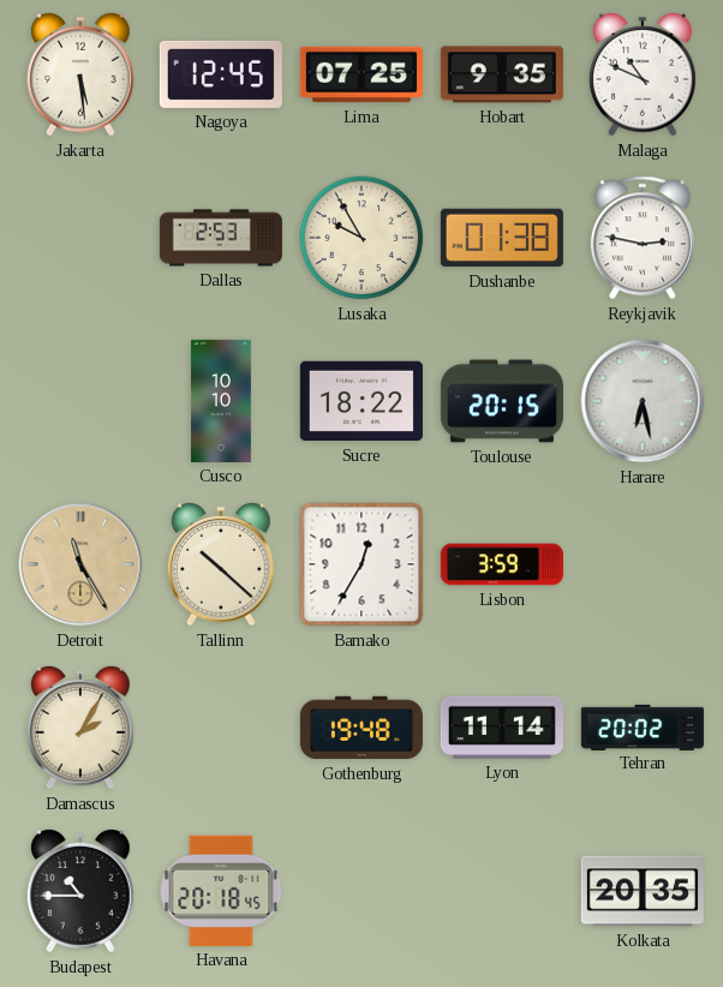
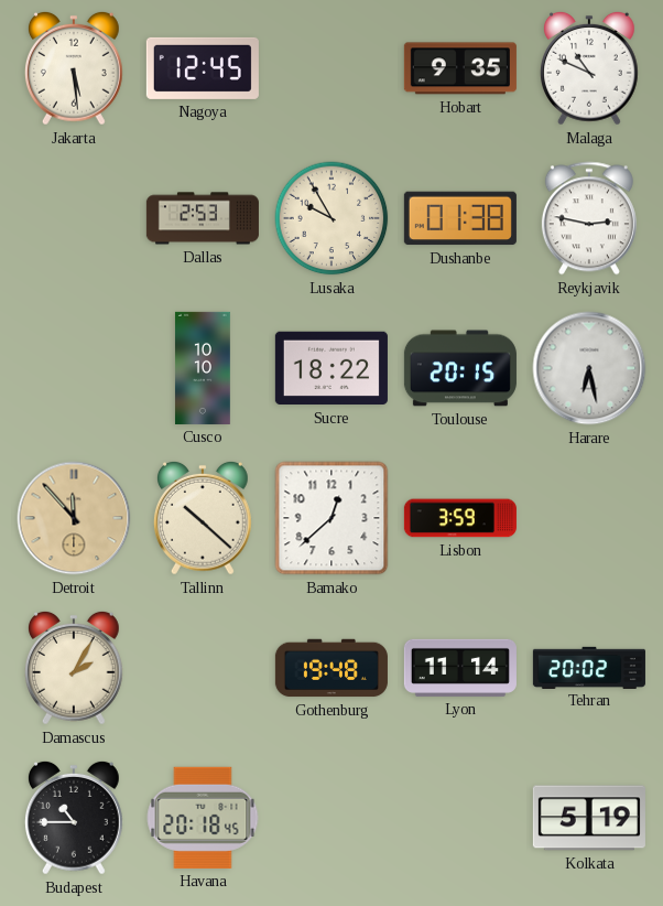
Lima: 07:25 -> none
Detroit: 11:25 -> 11:53
Bamako: 12:35 -> 12:38
Kolkata: 20:35 -> 5:19
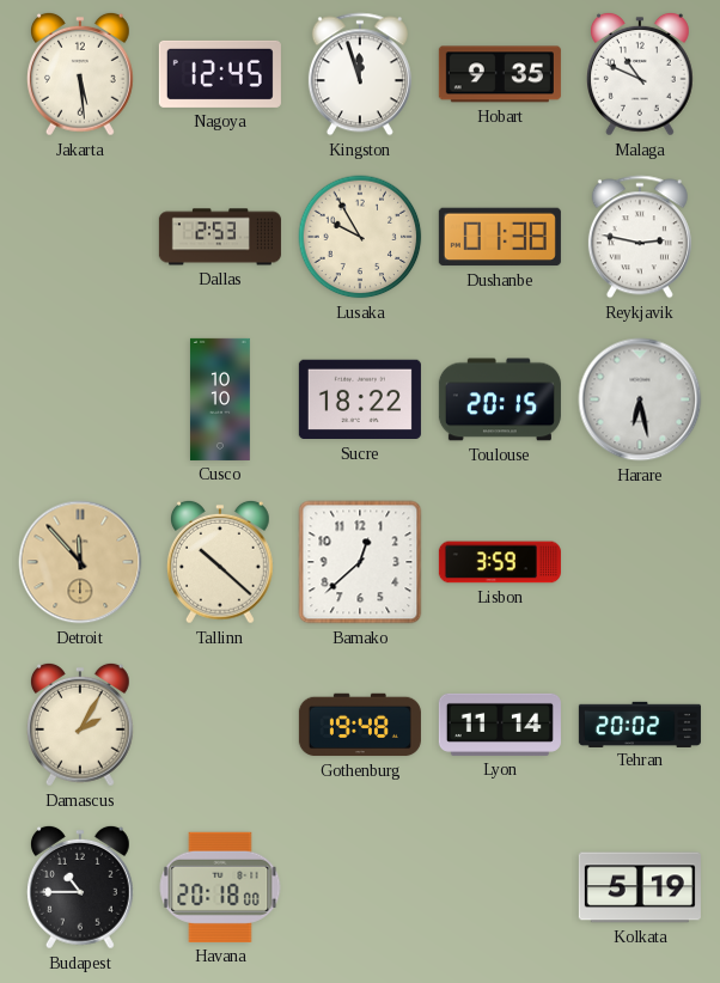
Kingston: none -> 11:57
Havana: 20:18:45 -> 20:18:00
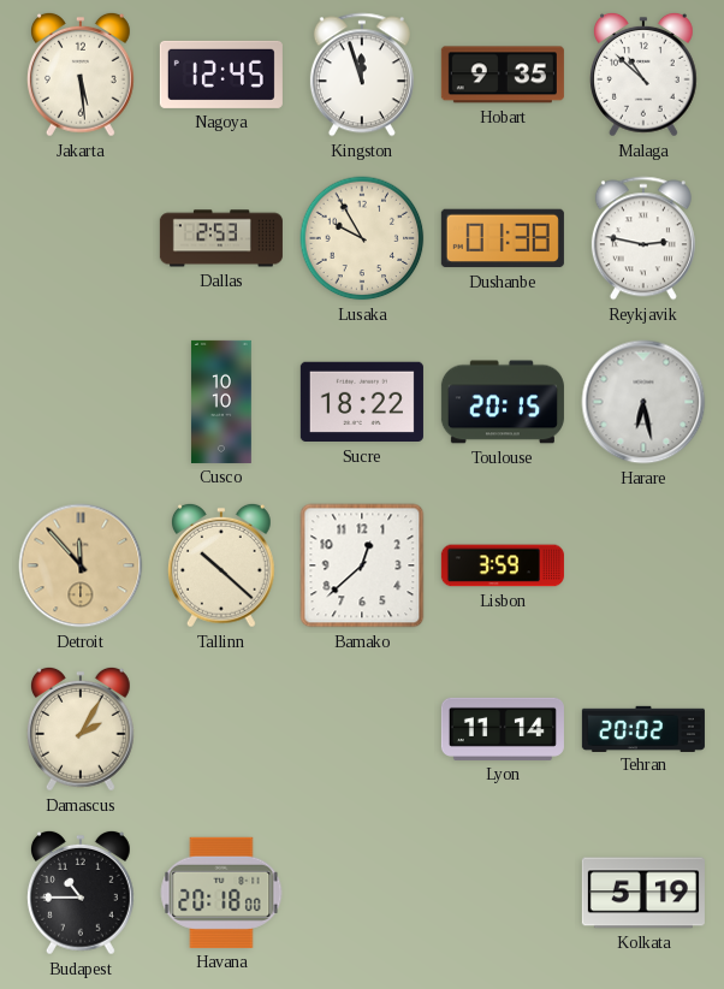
Malaga: 10:49 -> 10:52
Gothenburg: 19:48 -> none
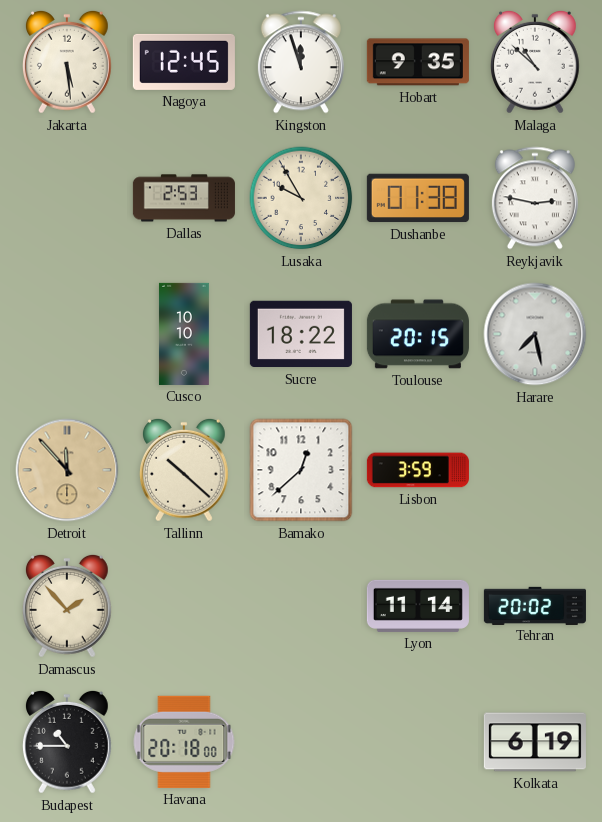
Harare: 6:28 -> 7:28
Damascus: 2:05 -> 1:53
Kolkata: 5:19 -> 6:19
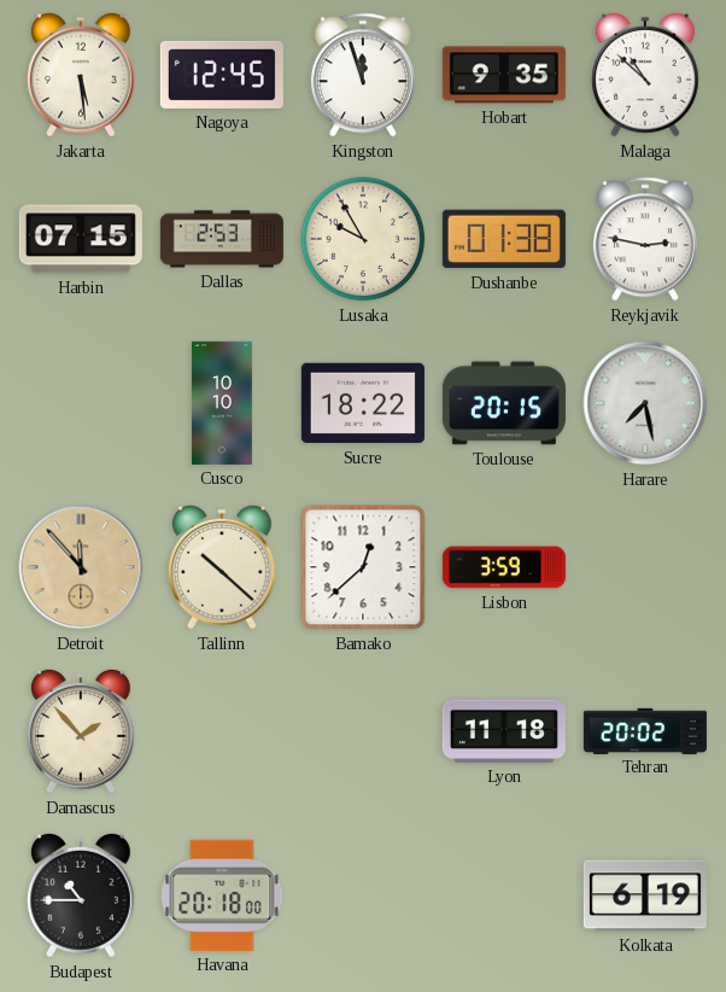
Harbin: none -> 07:15
Lyon: 11:14 -> 11:18
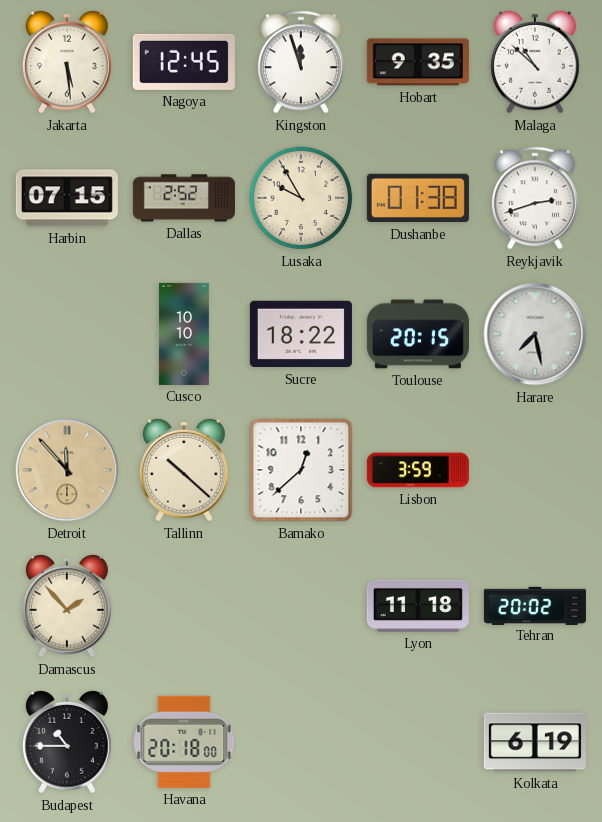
Dallas: 2:53 -> 2:52
Reykjavik: 2:47 -> 2:42
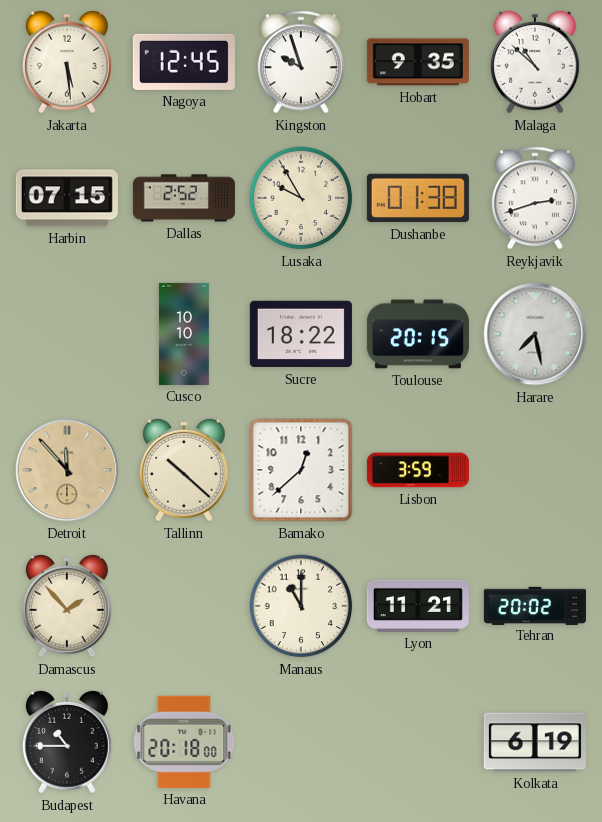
Kingston: 11:57 -> 9:57
Manaus: none -> 11:00
Lyon: 11:18 -> 11:21
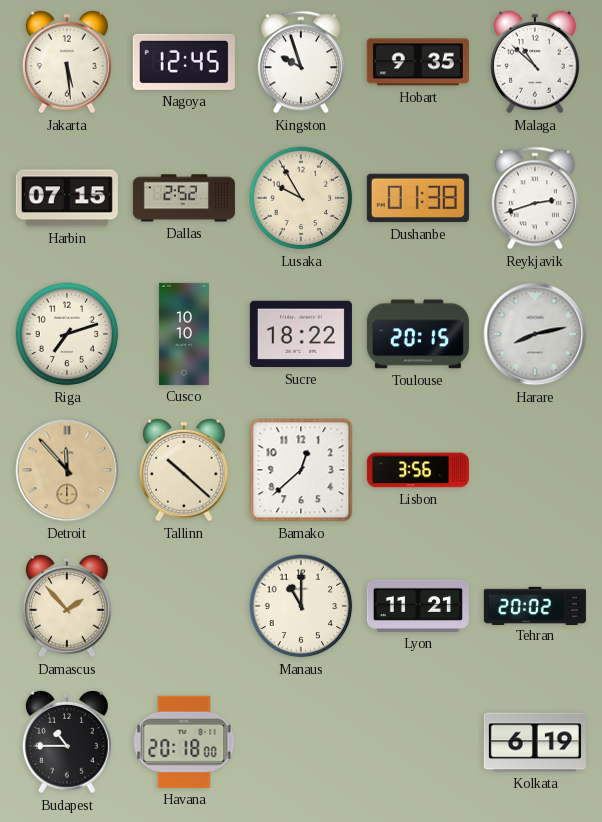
Riga: none -> 7:12
Harare: 7:28 -> 8:13
Lisbon: 3:59 -> 3:56
